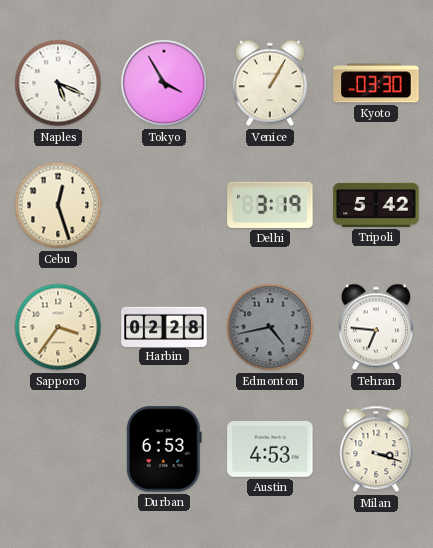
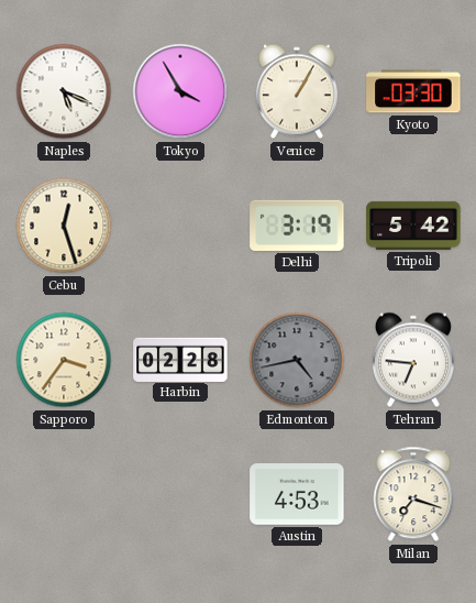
Durban: 6:53 -> none
Milan: 3:18 -> 7:18
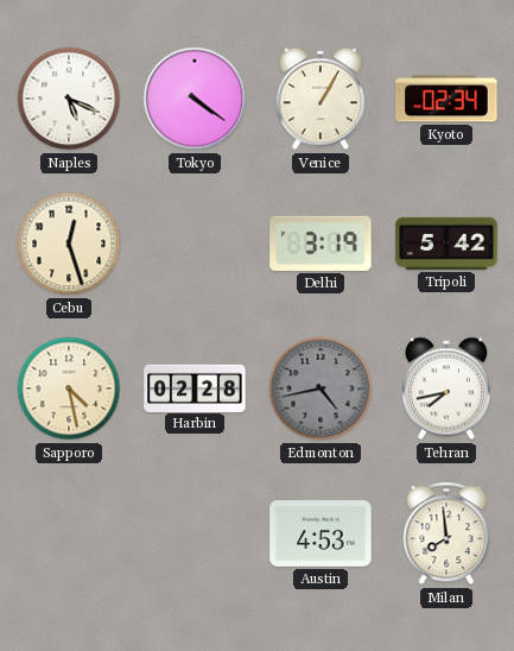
Tokyo: 3:55 -> 4:21
Kyoto: 03:30 -> 02:34
Sapporo: 3:36 -> 4:28
Tehran: 6:46 -> 7:43
Milan: 7:18 -> 7:59
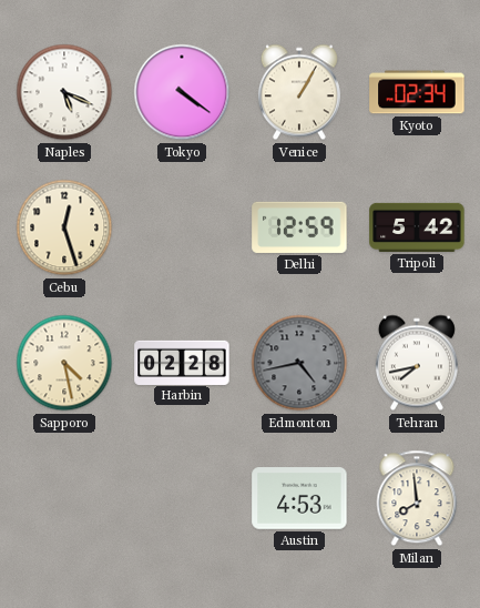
Delhi: 3:19 -> 12:59
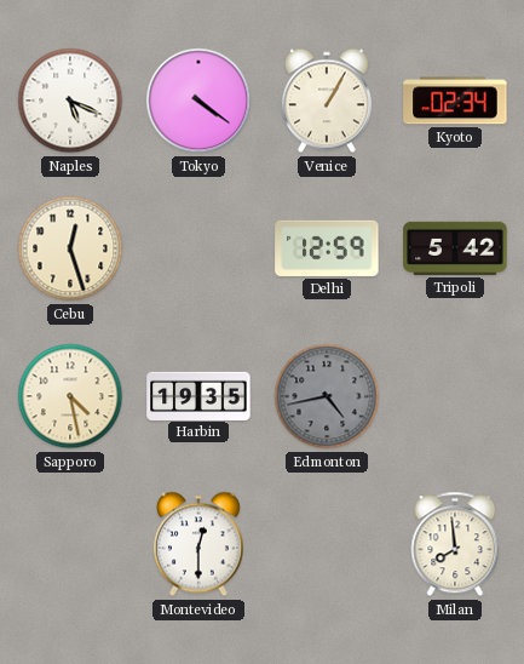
Harbin: 02:28 -> 19:35
Tehran: 7:43 -> none
Montevideo: none -> 12:30
Austin: 4:53 -> none
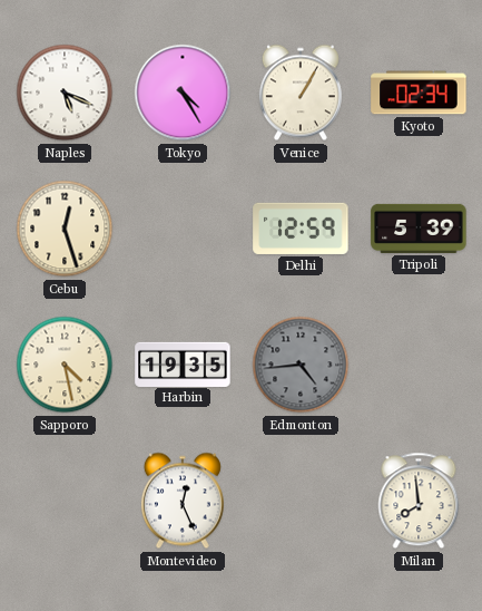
Tokyo: 4:21 -> 4:25
Tripoli: 5:42 -> 5:39
Edmonton: 4:43 -> 4:44
Montevideo: 12:30 -> 12:26
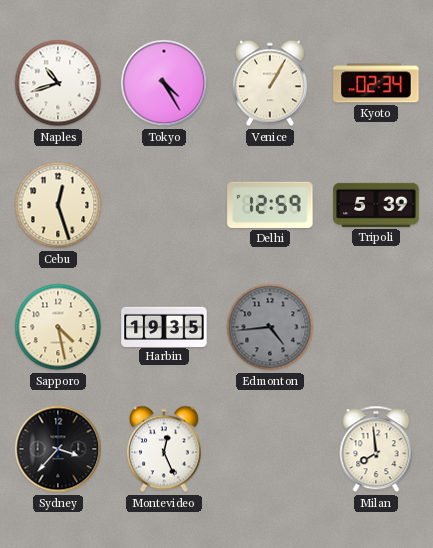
Naples: 5:19 -> 10:42
Sydney: none -> 3:37
